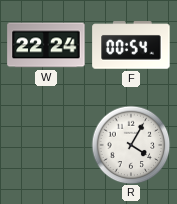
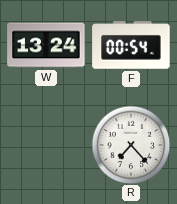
W: 22:24 -> 13:24
R: 4:05 -> 7:23
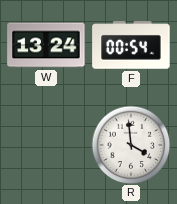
R: 7:23 -> 3:59
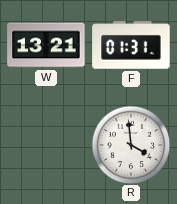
W: 13:24 -> 13:21
F: 00:54 -> 01:31
